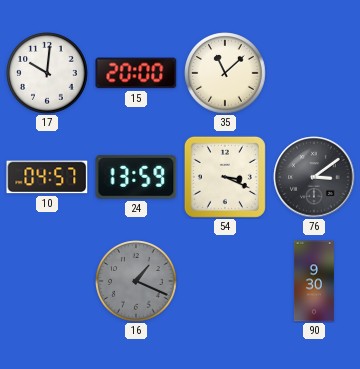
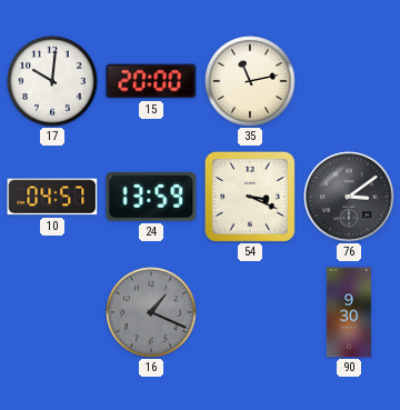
35: 11:08 -> 11:13
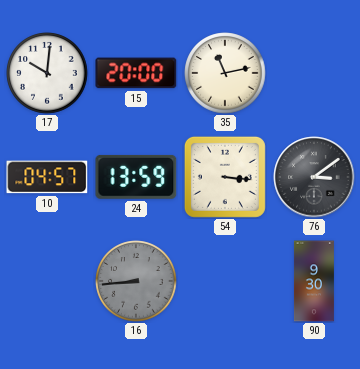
54: 3:19 -> 3:16
16: 1:19 -> 8:44
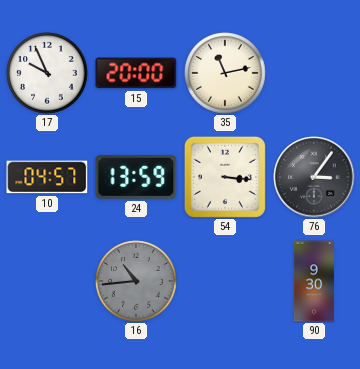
17: 10:01 -> 9:56
76: 3:09 -> 3:06
16: 8:44 -> 10:44
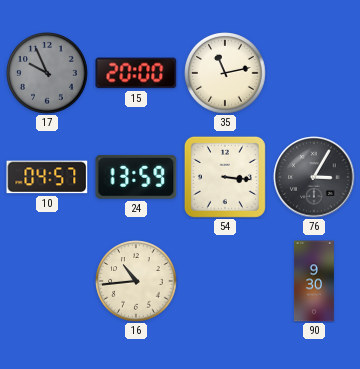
17 dial: white -> grey
76: 3:06 -> 3:05
16 dial: grey -> cream
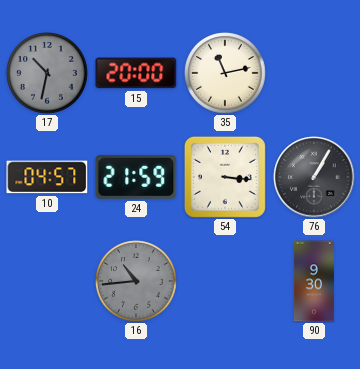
17: 9:56 -> 10:32
24: 13:59 -> 21:59
76: 3:05 -> 1:05
16 dial: cream -> grey
